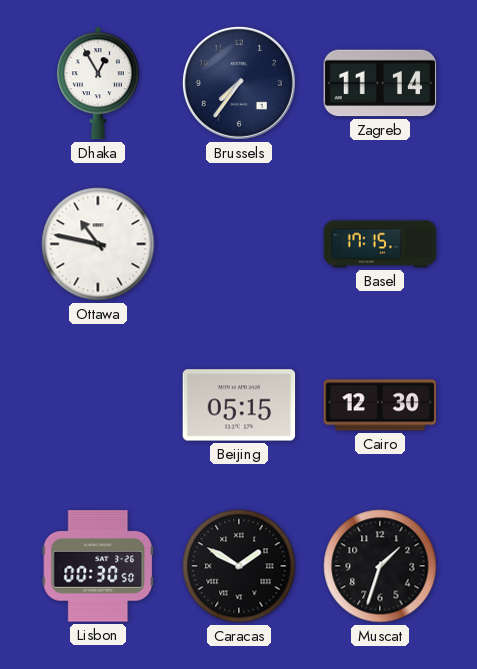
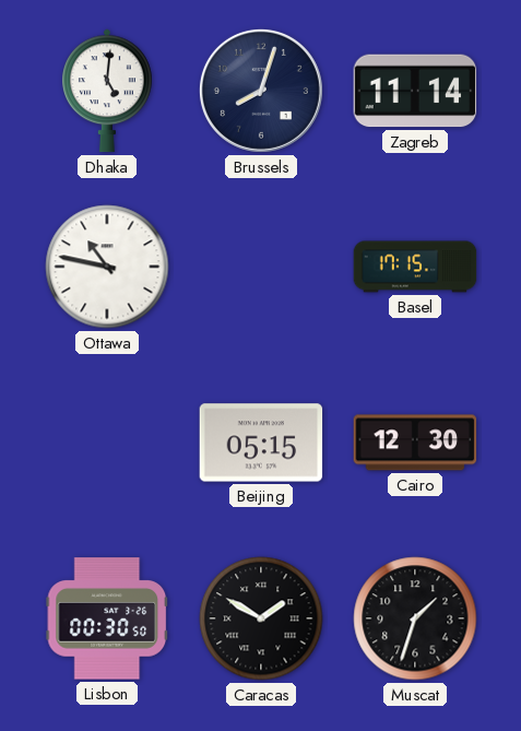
Dhaka: 12:55 -> 5:01
Brussels: 7:36 -> 8:03
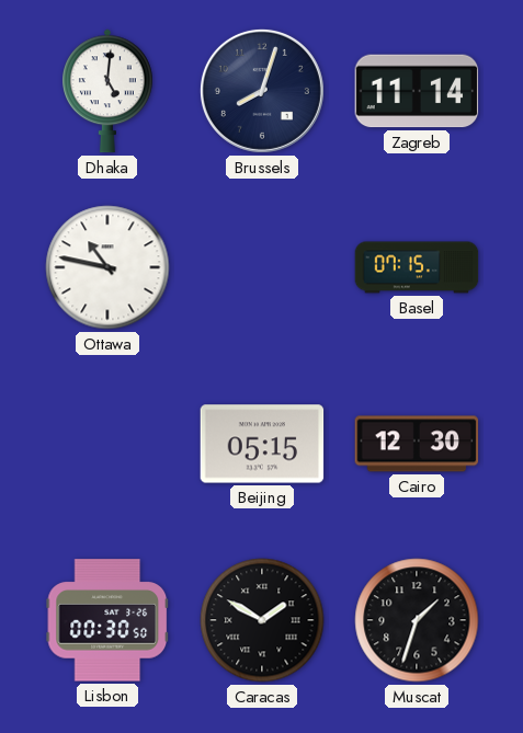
Basel: 17:15 -> 07:15
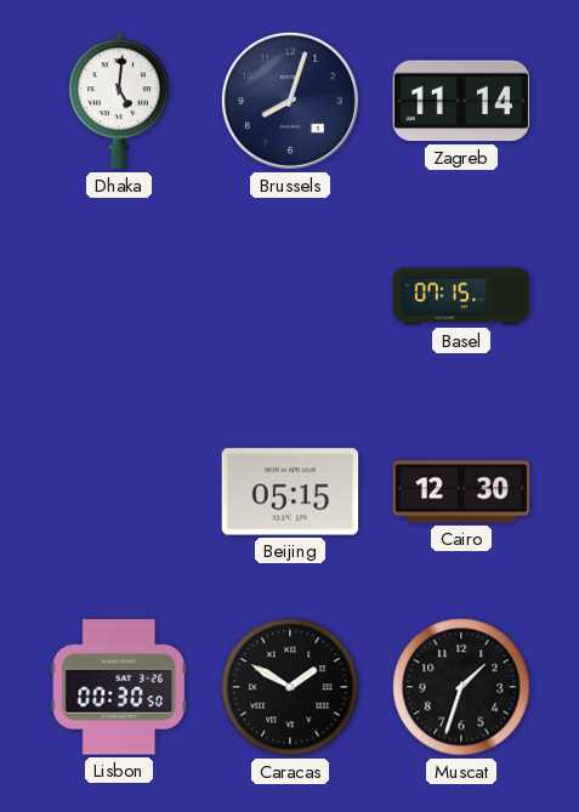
Ottawa: 10:47 -> none
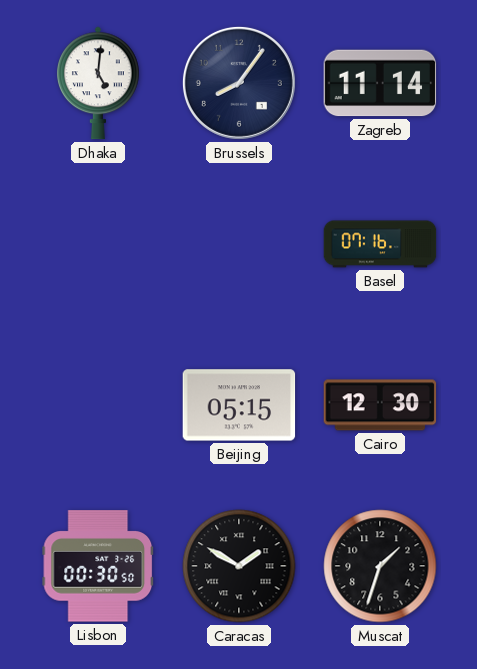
Brussels: 8:03 -> 8:06
Basel: 07:15 -> 07:16
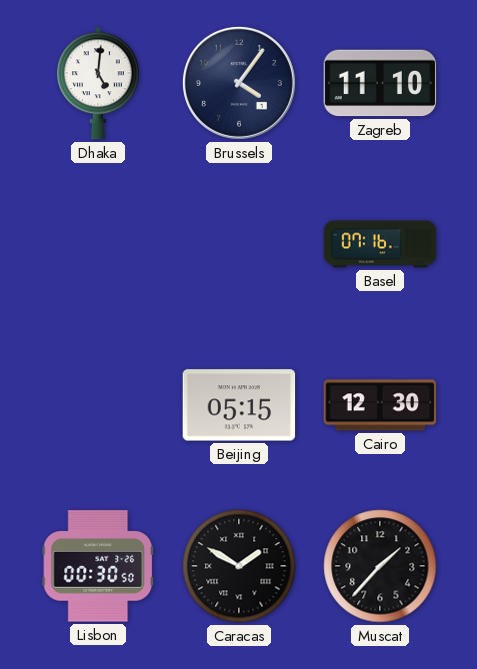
Brussels: 8:06 -> 4:06
Zagreb: 11:14 -> 11:10
Muscat: 1:33 -> 1:37
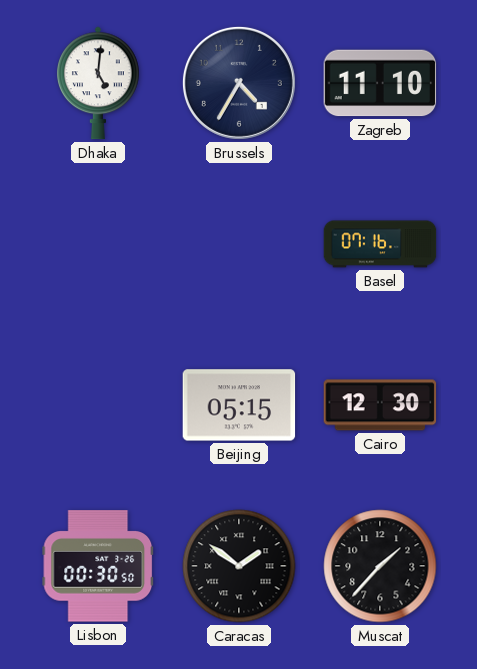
Brussels: 4:06 -> 4:35
Caracas: 1:50 -> 1:51
